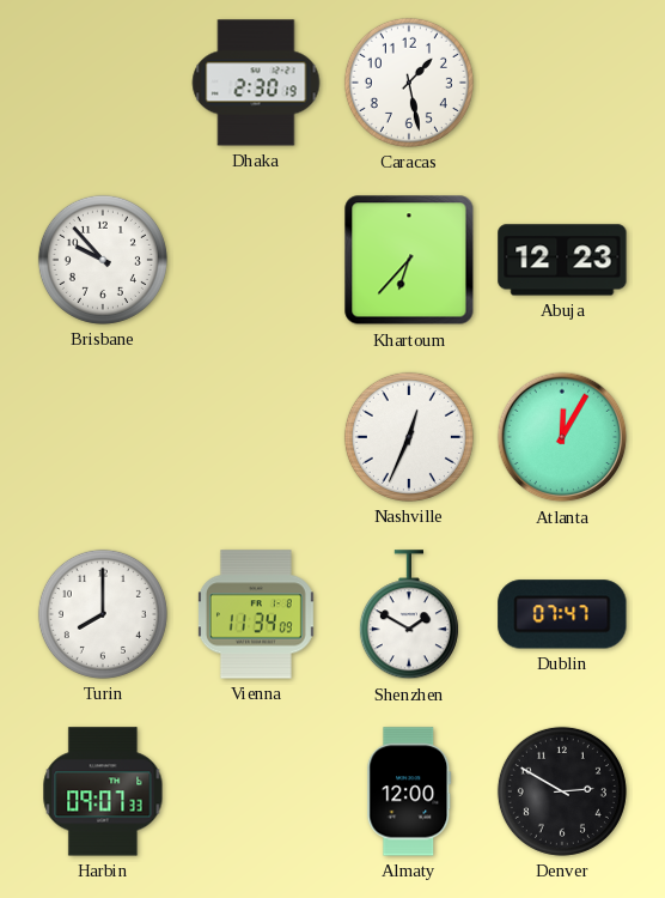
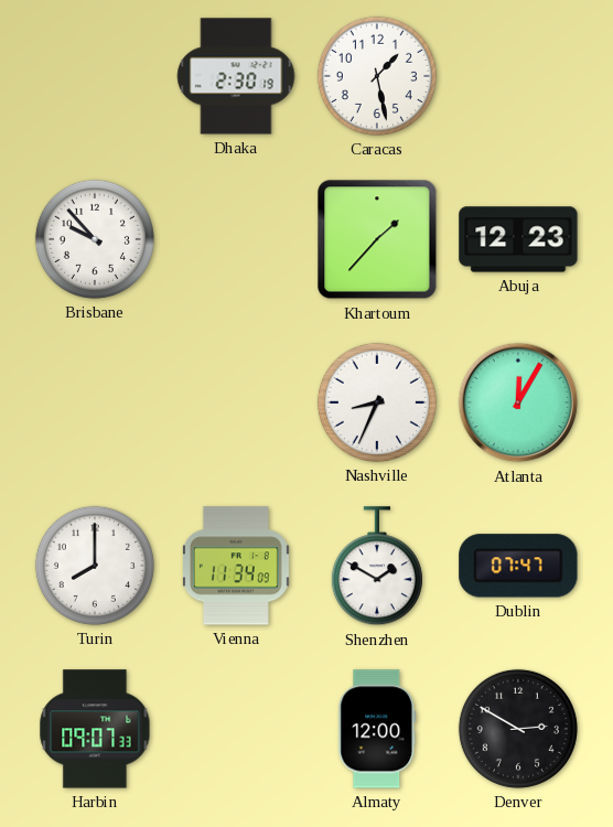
Khartoum: 6:37 -> 1:37
Nashville: 12:34 -> 8:34
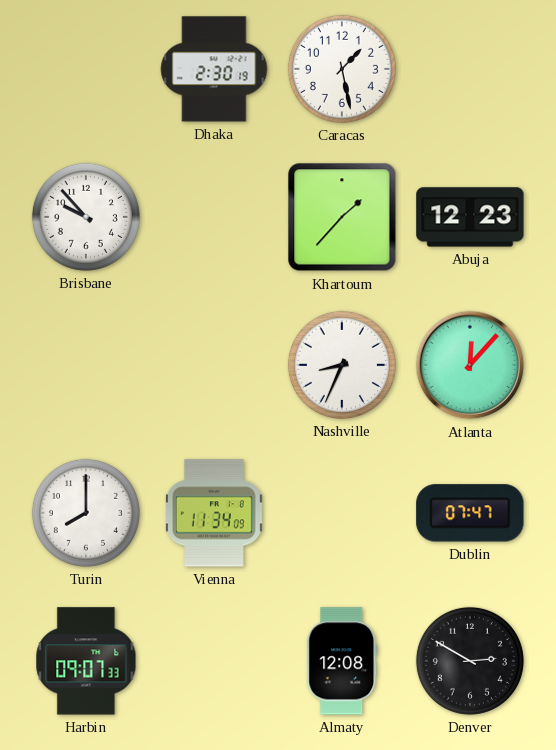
Atlanta: 12:05 -> 12:07
Shenzhen: 1:50 -> none
Almaty: 12:00 -> 12:08
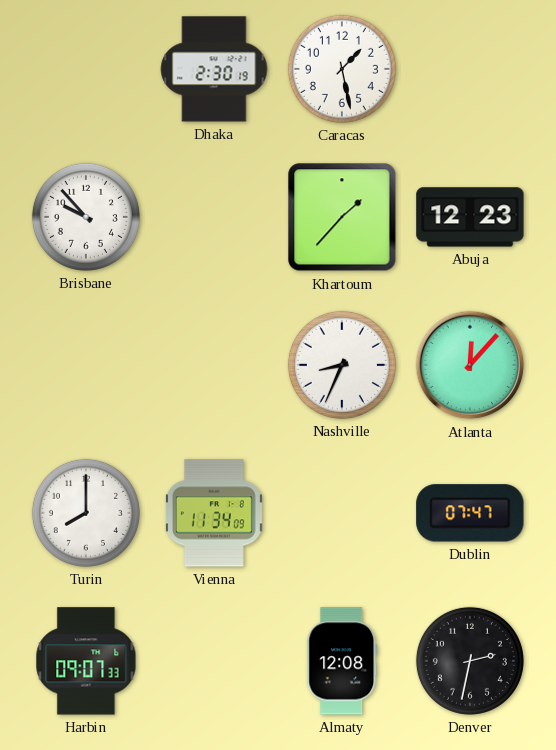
Denver: 2:50 -> 2:32
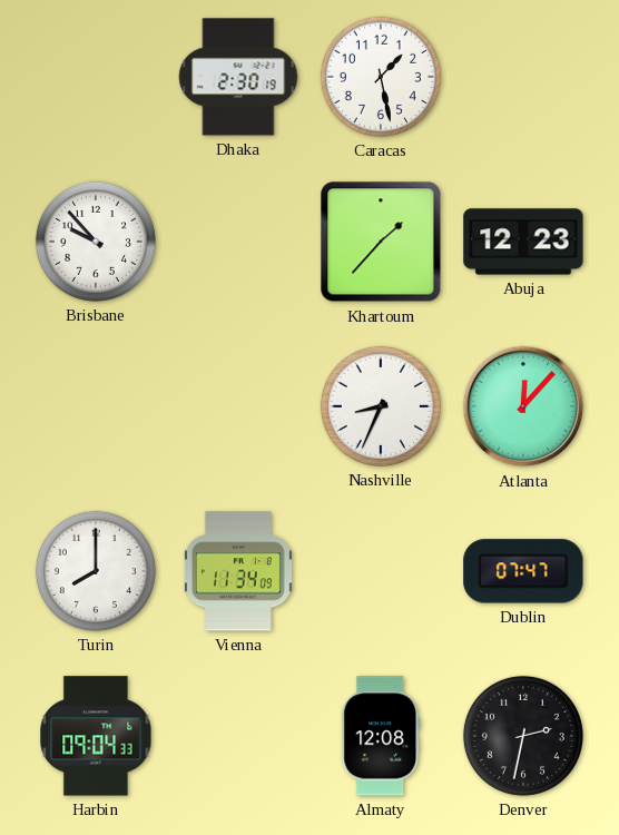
Harbin: 09:07 -> 09:04
